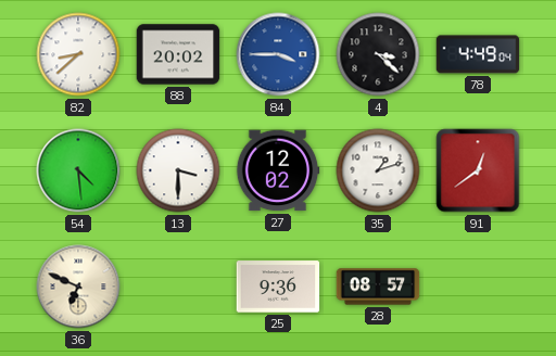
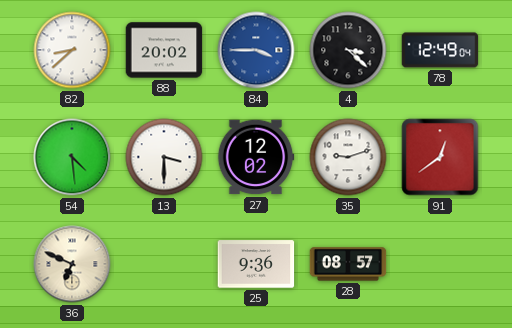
78: 4:49 -> 12:49
35: 1:12 -> 9:12
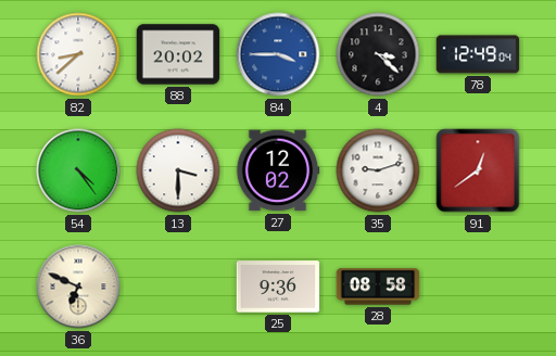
54: 4:29 -> 4:24
28: 08:57 -> 08:58
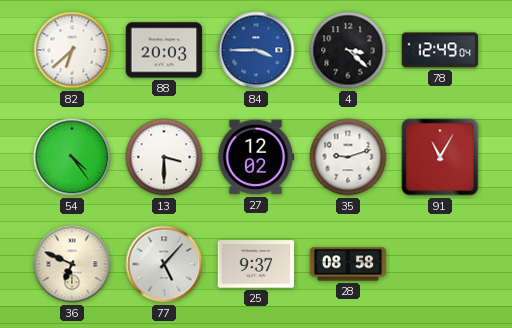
82: 8:38 -> 6:38
88: 20:02 -> 20:03
91: 12:39 -> 11:05
77: none -> 5:07
25: 9:36 -> 9:37
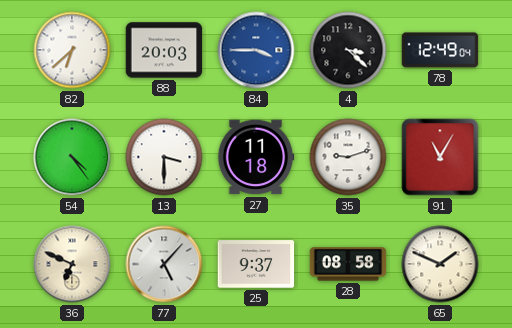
27: 12:02 -> 11:18
65: none -> 1:49
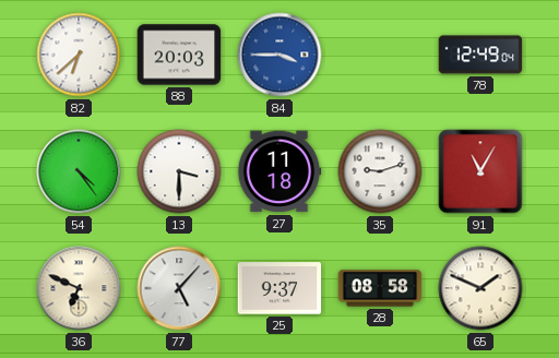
4: 3:22 -> none
